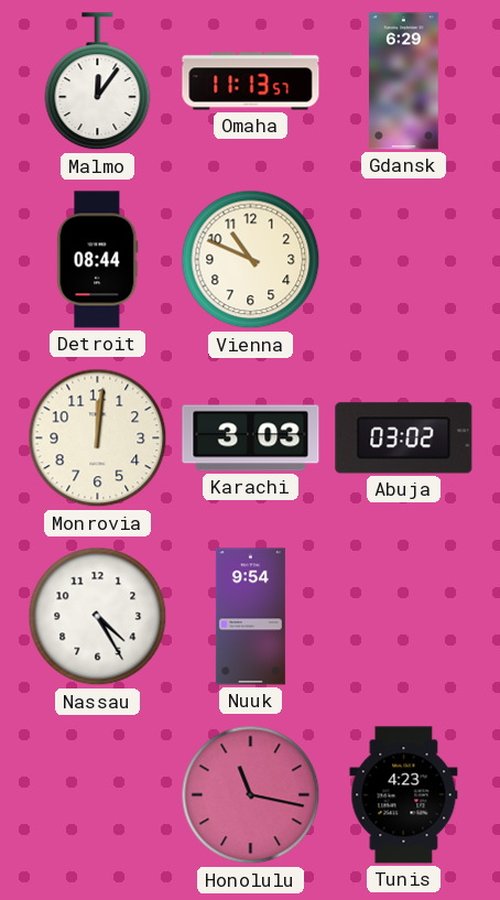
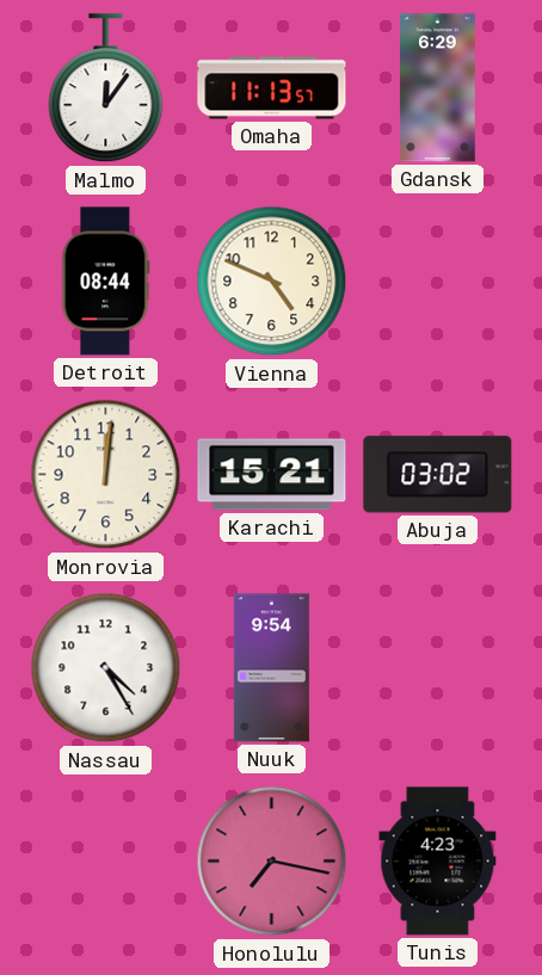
Vienna: 10:49 -> 4:49
Karachi: 3:03 -> 15:21
Honolulu: 11:17 -> 7:17
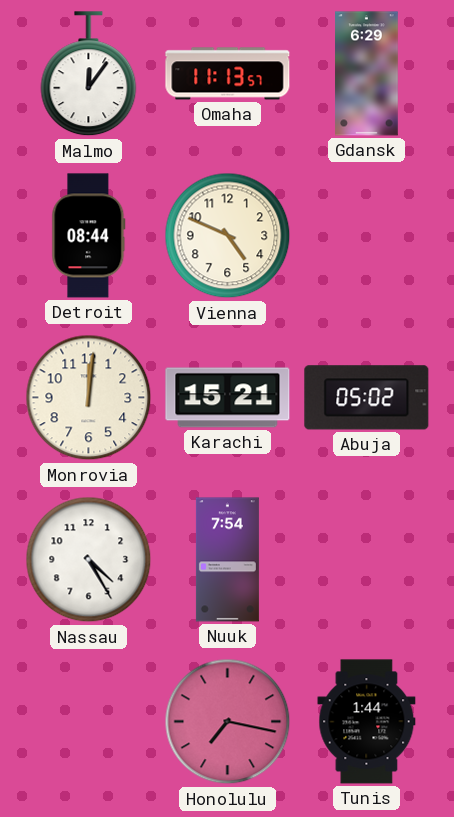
Abuja: 03:02 -> 05:02
Nuuk: 9:54 -> 7:54
Tunis: 4:23 -> 1:44
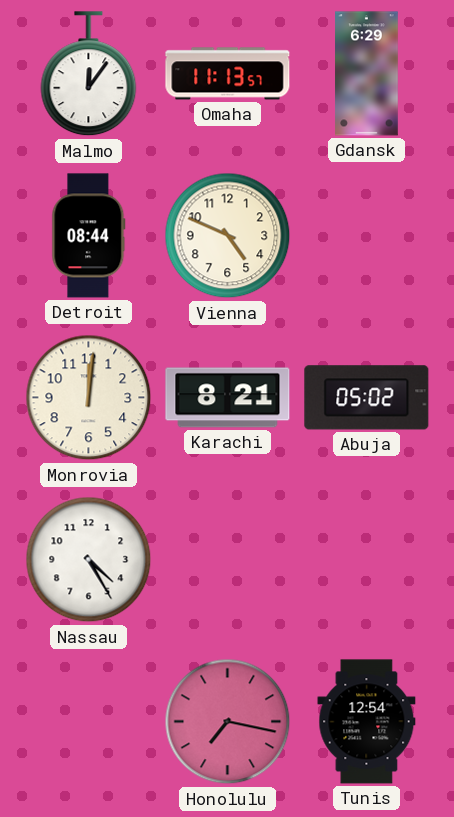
Karachi: 15:21 -> 8:21
Nuuk: 7:54 -> none
Tunis: 1:44 -> 12:54
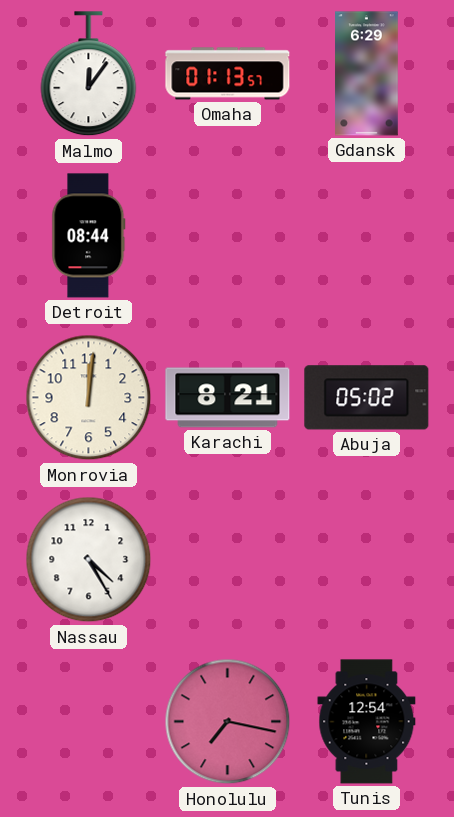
Omaha: 11:13 -> 01:13
Vienna: 4:49 -> none
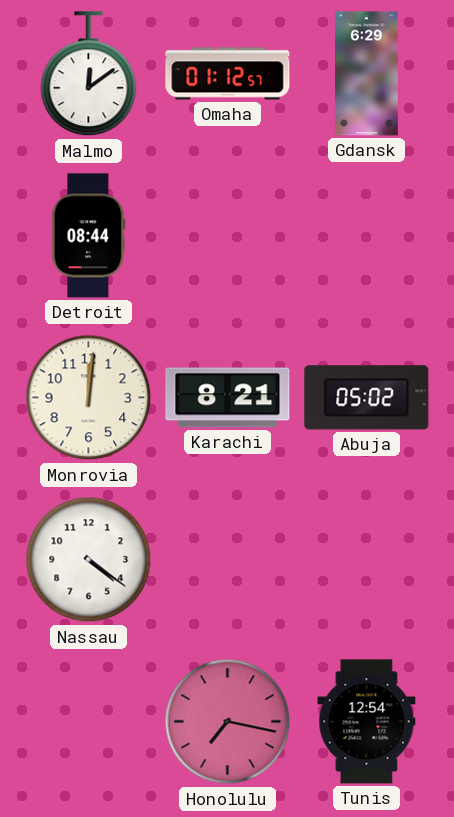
Malmo: 12:06 -> 12:09
Omaha: 01:13 -> 01:12
Nassau: 4:25 -> 4:21
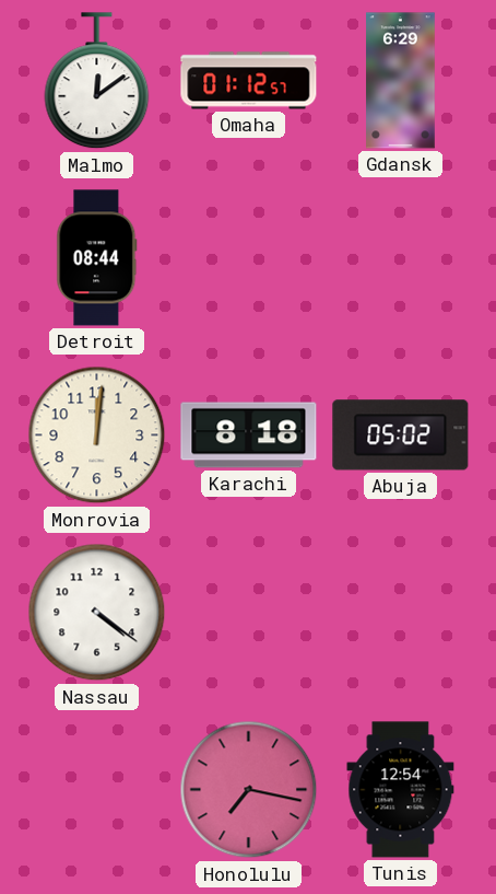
Karachi: 8:21 -> 8:18
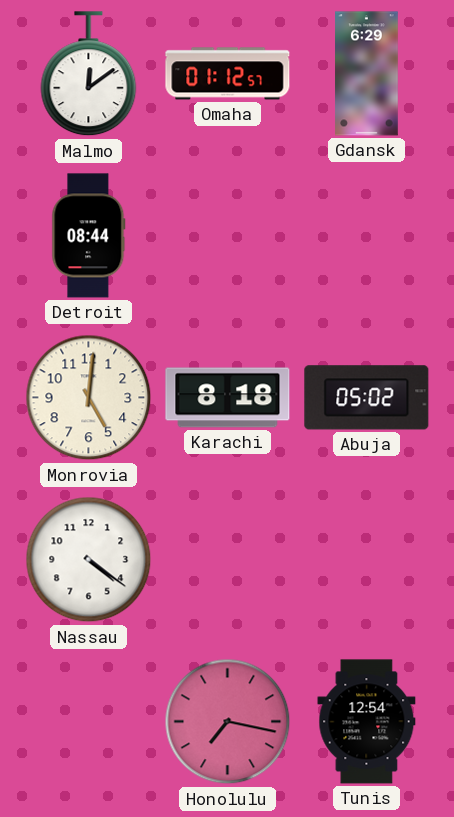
Monrovia: 12:01 -> 5:01
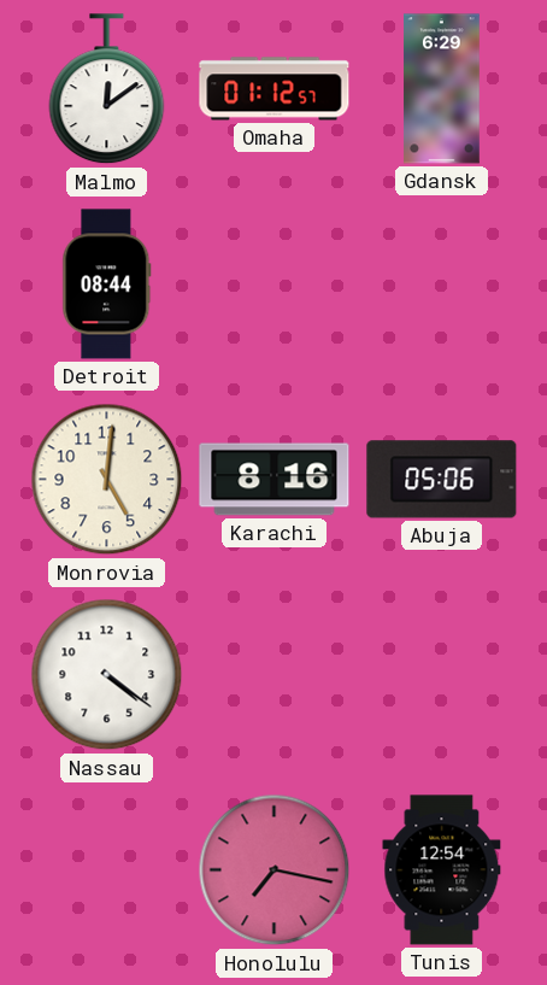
Karachi: 8:18 -> 8:16
Abuja: 05:02 -> 05:06
